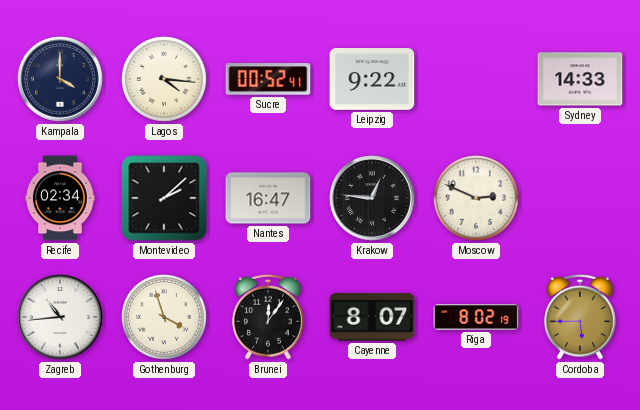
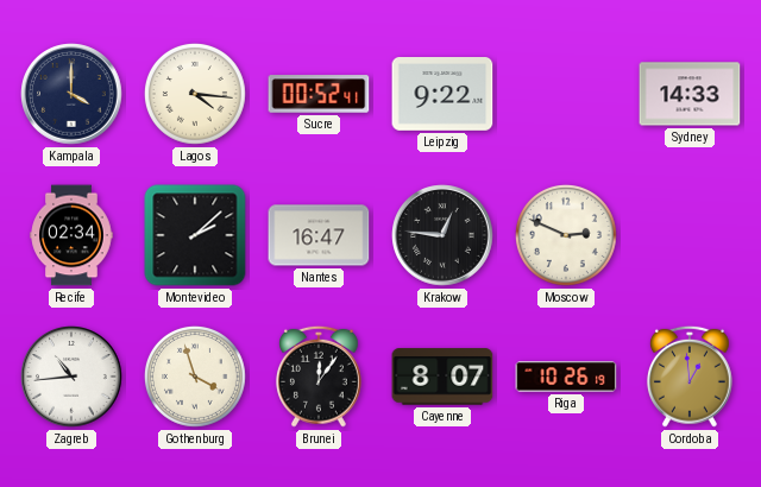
Riga: 8:02 -> 10:26
Cordoba: 5:45 -> 12:59
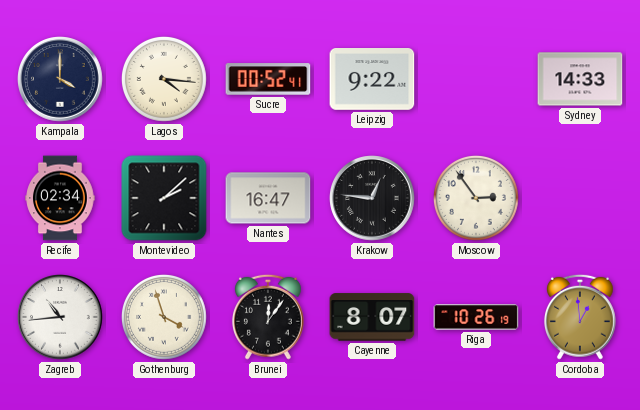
Moscow: 2:49 -> 2:54
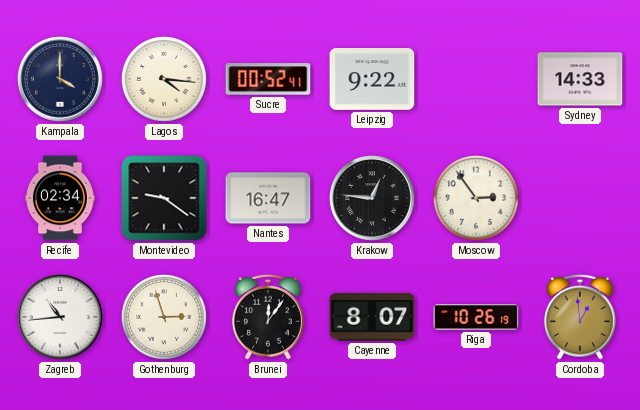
Montevideo: 2:08 -> 9:21
Gothenburg: 3:57 -> 2:57
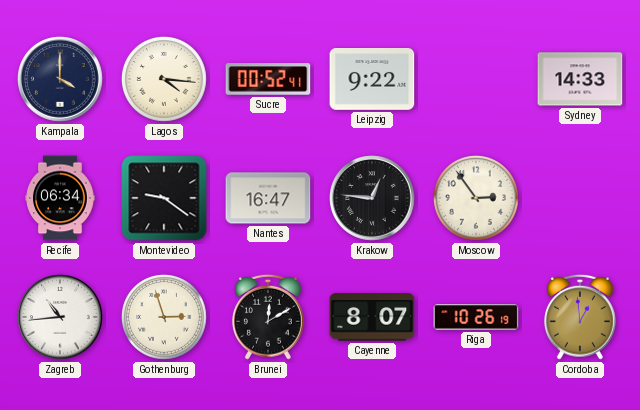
Recife: 02:34 -> 06:34
Brunei: 12:06 -> 12:10
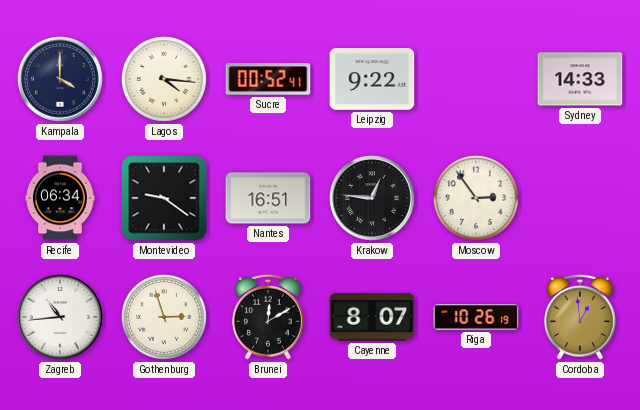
Nantes: 16:47 -> 16:51
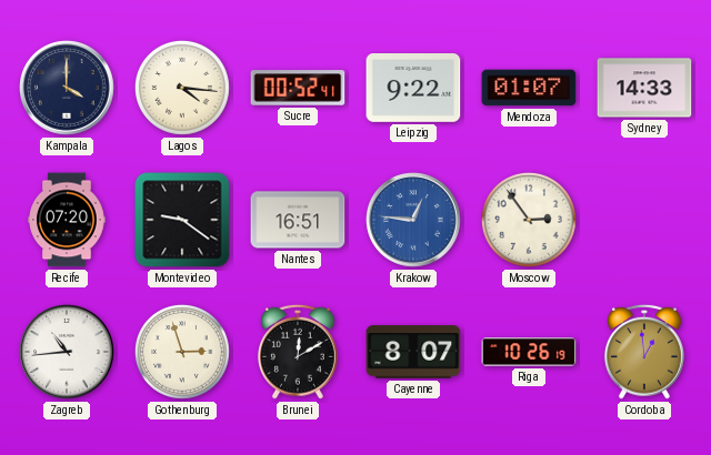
Mendoza: none -> 01:07
Recife: 06:34 -> 07:20
Krakow dial: black -> blue
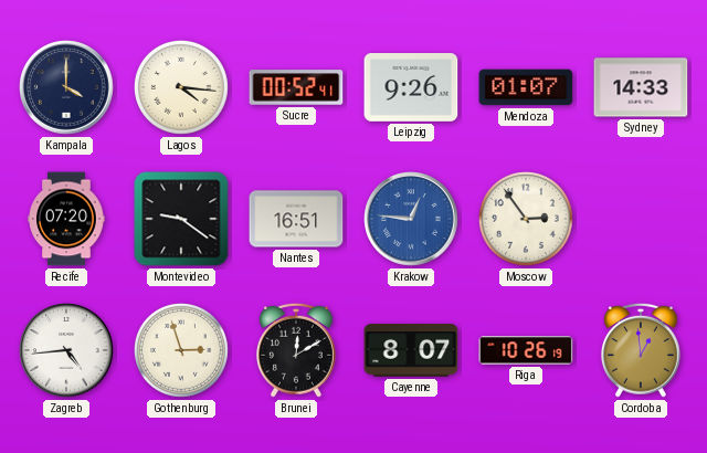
Leipzig: 9:22 -> 9:26
Zagreb: 10:44 -> 4:44
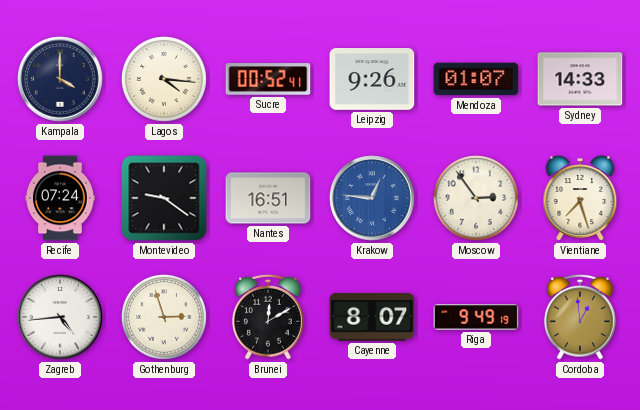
Recife: 07:20 -> 07:24
Vientiane: none -> 7:27
Riga: 10:26 -> 9:49
